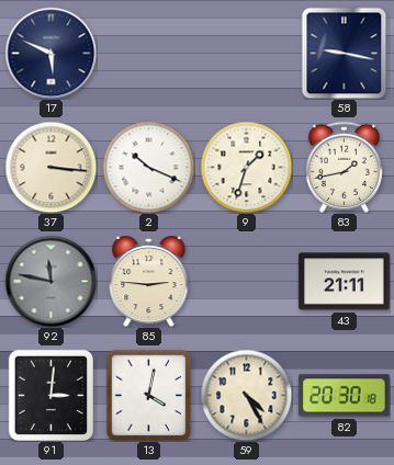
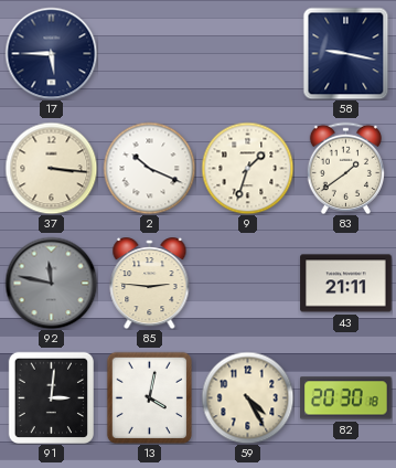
17: 5:49 -> 5:45
83: 1:43 -> 1:39
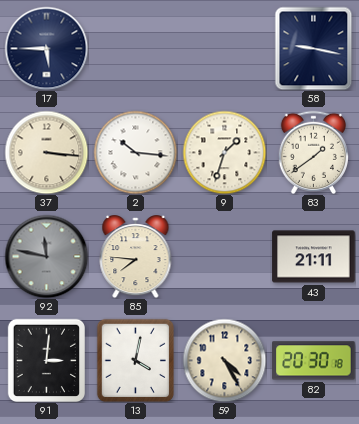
2: 10:19 -> 10:16
85: 2:46 -> 7:46
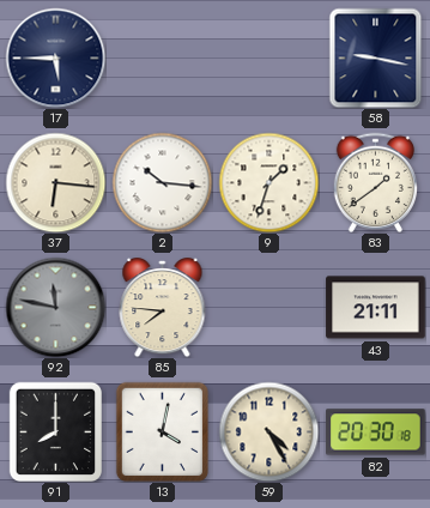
37: 3:16 -> 6:16
91: 3:01 -> 8:00
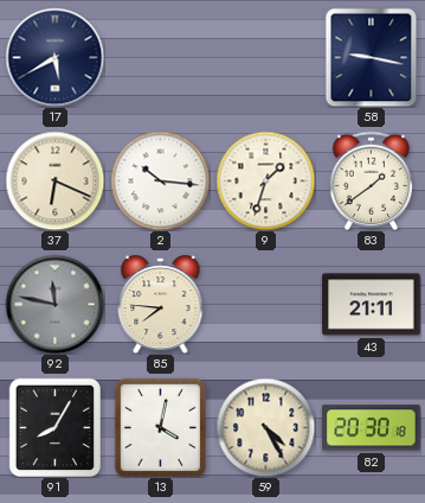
17: 5:45 -> 5:40
37: 6:16 -> 6:19
91: 8:00 -> 8:05
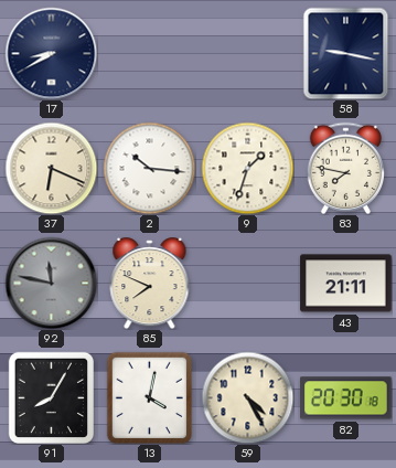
17: 5:40 -> 8:40
83: 1:39 -> 7:47
85: 7:46 -> 7:49
